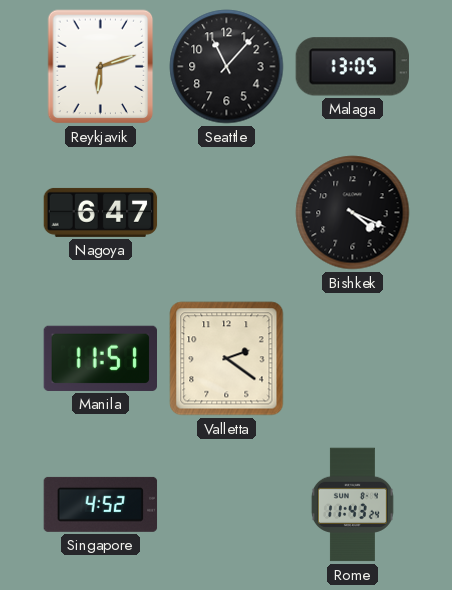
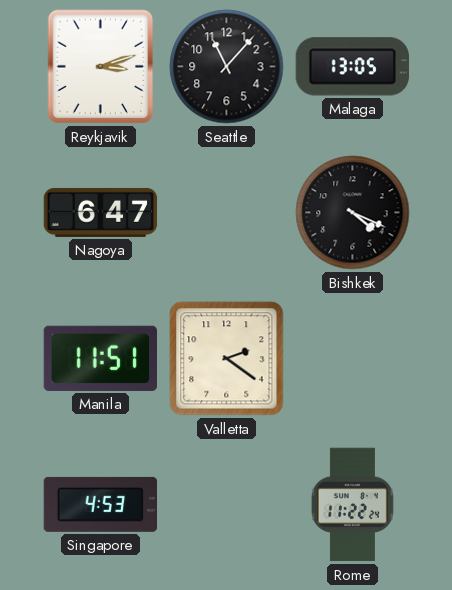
Reykjavik: 6:12 -> 3:12
Singapore: 4:52 -> 4:53
Rome: 11:43 -> 11:22
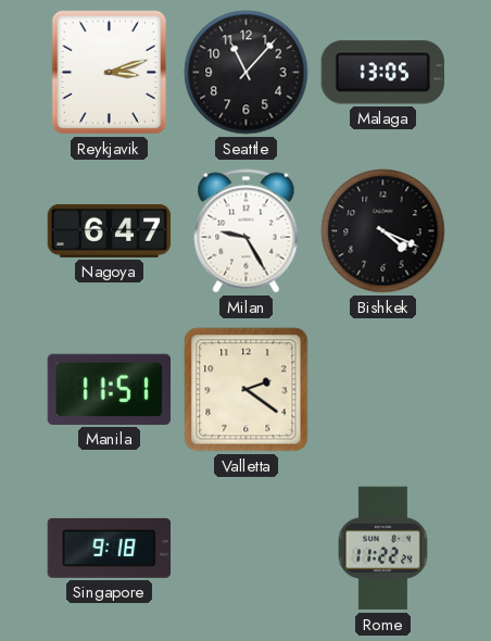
Milan: none -> 9:25
Singapore: 4:53 -> 9:18
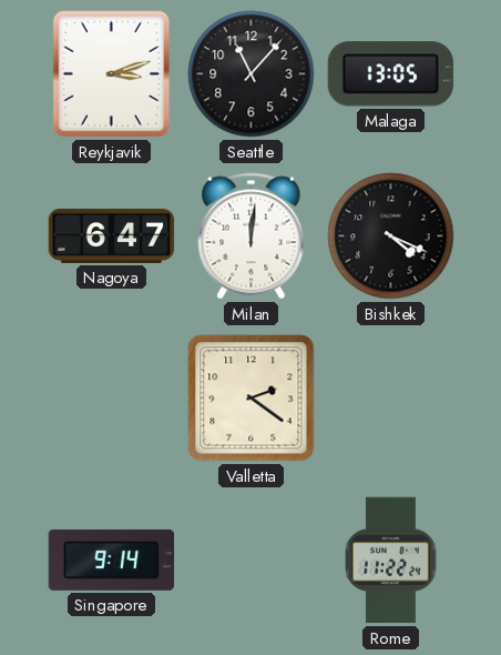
Milan: 9:25 -> 12:01
Manila: 11:51 -> none
Singapore: 9:18 -> 9:14
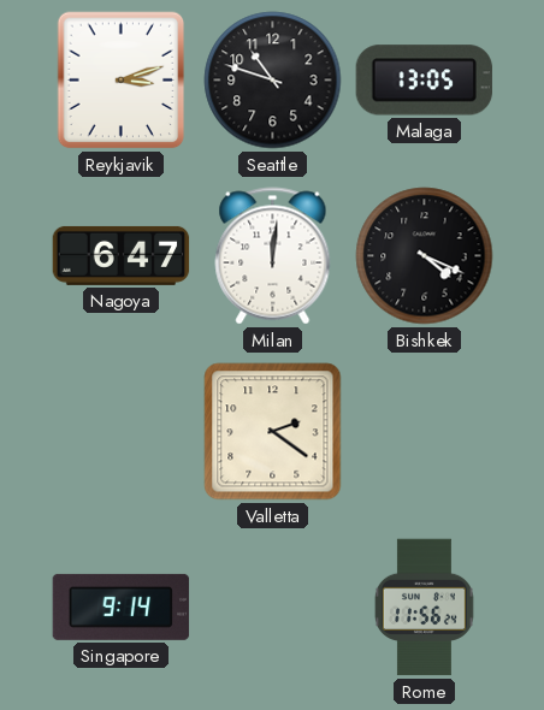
Seattle: 11:07 -> 10:48
Rome: 11:22 -> 11:56
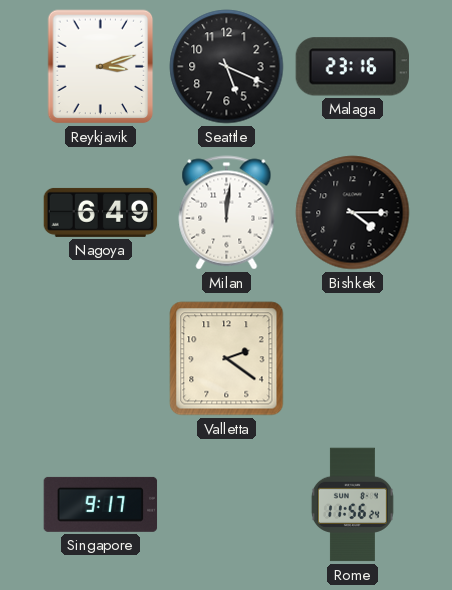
Seattle: 10:48 -> 5:19
Malaga: 13:05 -> 23:16
Nagoya: 6:47 -> 6:49
Bishkek: 4:19 -> 4:15
Singapore: 9:14 -> 9:17
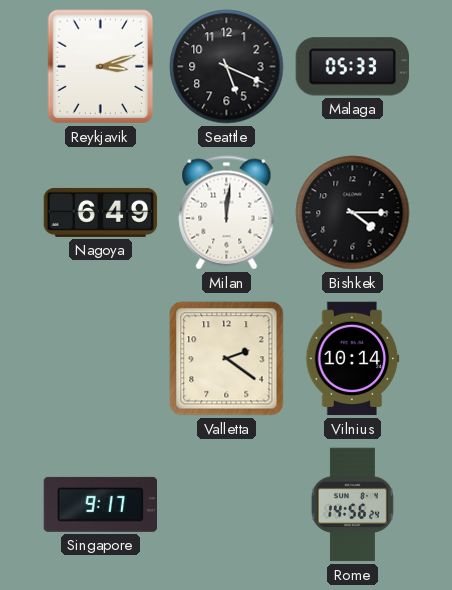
Malaga: 23:16 -> 05:33
Vilnius: none -> 10:14
Rome: 11:56 -> 14:56
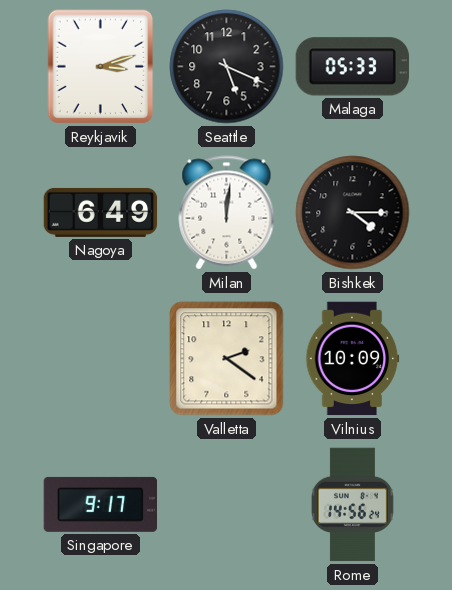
Vilnius: 10:14 -> 10:09
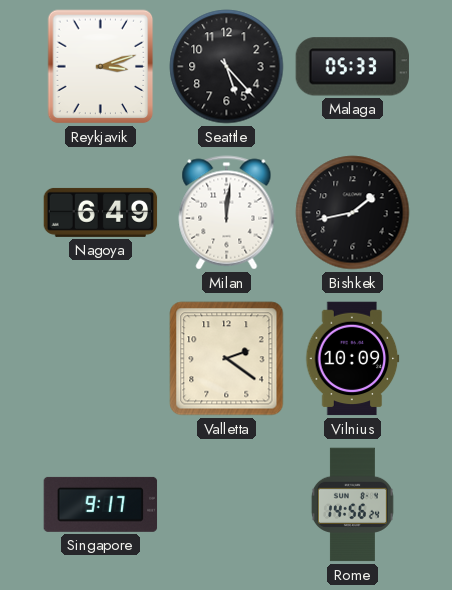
Seattle: 5:19 -> 5:23
Bishkek: 4:15 -> 1:43
